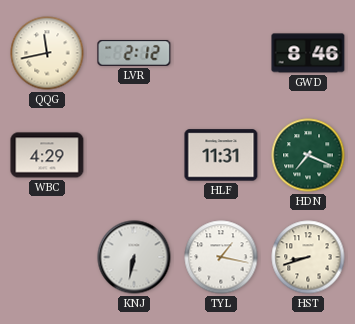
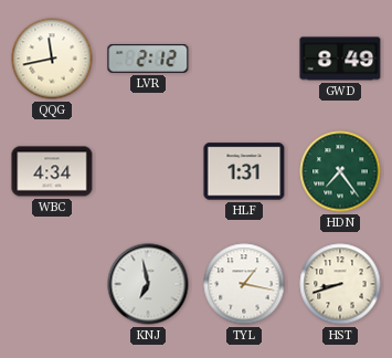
GWD: 8:46 -> 8:49
WBC: 4:29 -> 4:34
HLF: 11:31 -> 1:31
HDN: 7:19 -> 7:24
KNJ: 6:32 -> 6:58
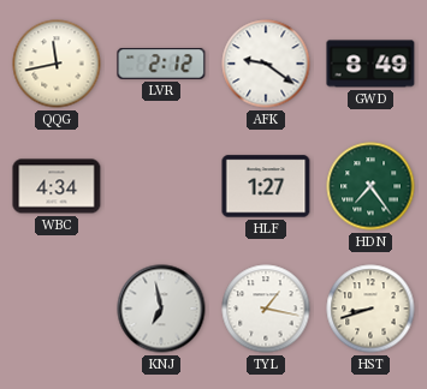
AFK: none -> 9:21
HLF: 1:31 -> 1:27
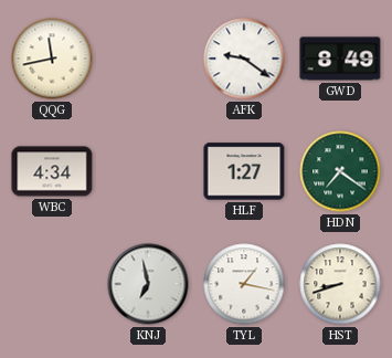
LVR: 2:12 -> none
HDN: 7:24 -> 7:21
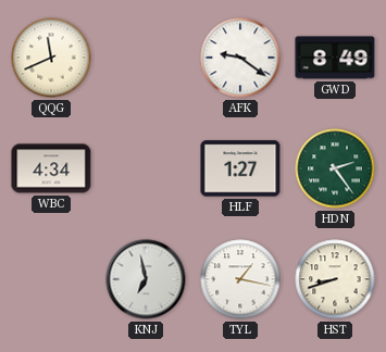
QQG: 11:43 -> 11:41
HDN: 7:21 -> 2:24
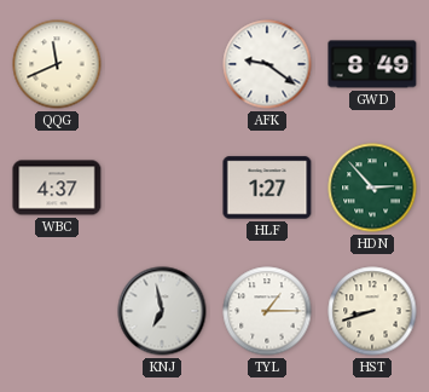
WBC: 4:34 -> 4:37
HDN: 2:24 -> 2:53
TYL: 1:17 -> 1:15
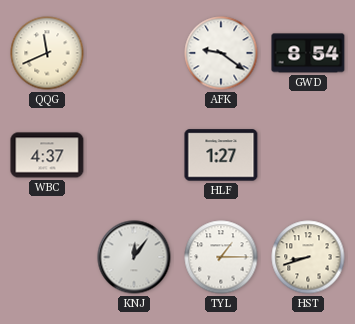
GWD: 8:49 -> 8:54
HDN: 2:53 -> none
KNJ: 6:58 -> 12:06
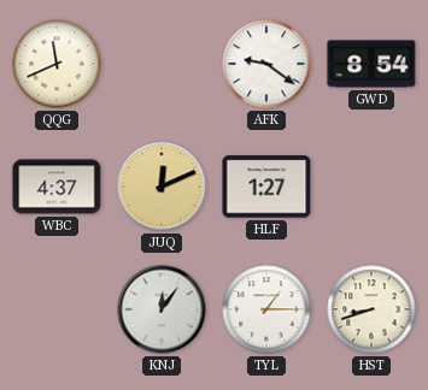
JUQ: none -> 12:11
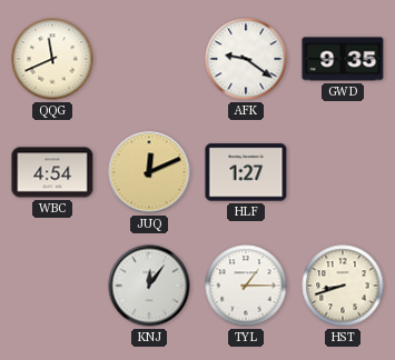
GWD: 8:54 -> 9:35
WBC: 4:37 -> 4:54
